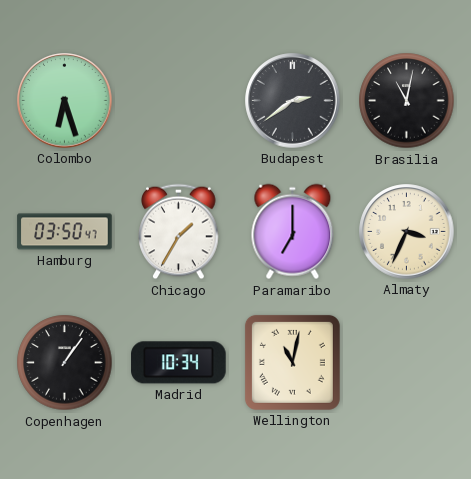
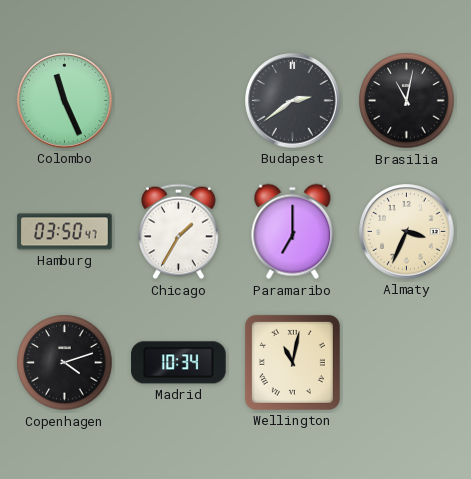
Colombo: 6:27 -> 11:26
Copenhagen: 1:06 -> 4:12
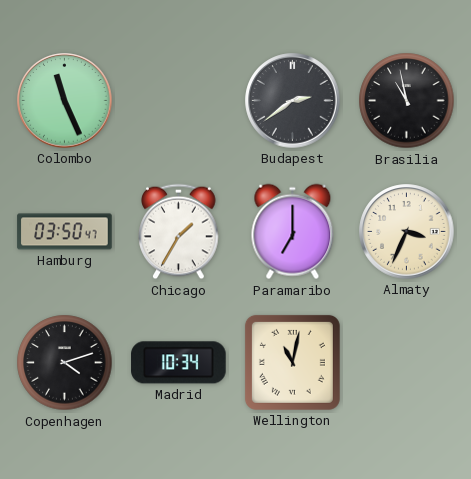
Brasilia: 11:02 -> 10:58
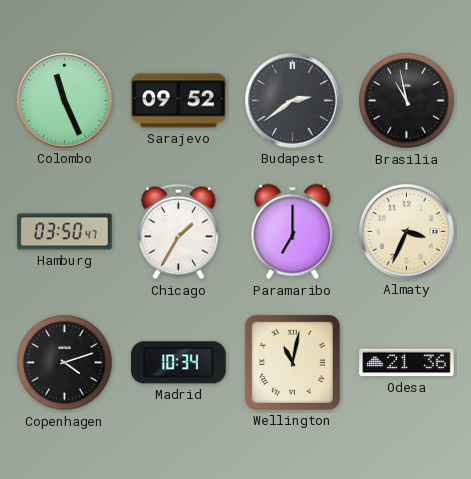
Sarajevo: none -> 09:52
Odesa: none -> 21:36
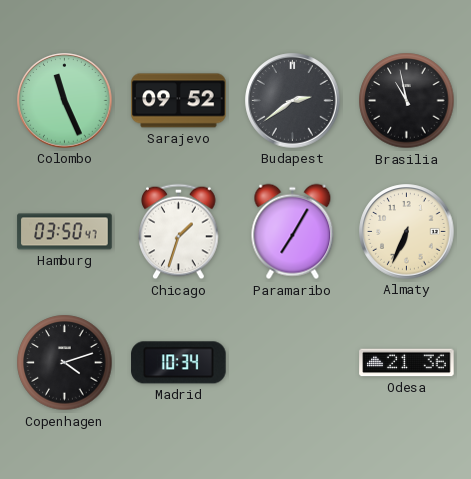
Chicago: 1:35 -> 1:33
Paramaribo: 7:00 -> 7:05
Almaty: 3:34 -> 6:34
Wellington: 11:02 -> none
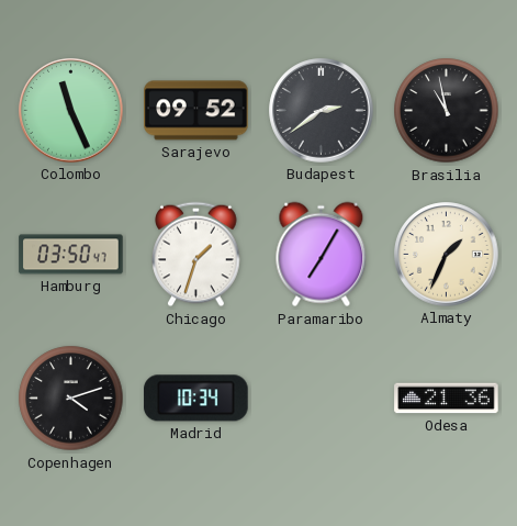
Almaty: 6:34 -> 1:34
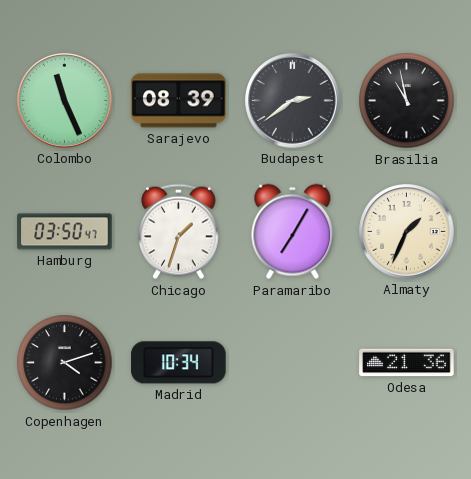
Sarajevo: 09:52 -> 08:39
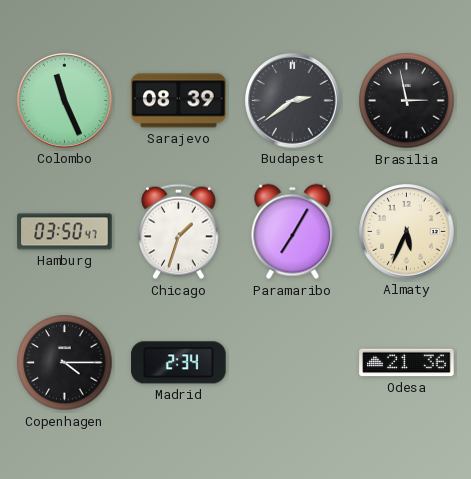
Brasilia: 10:58 -> 2:58
Almaty: 1:34 -> 5:34
Copenhagen: 4:12 -> 4:15
Madrid: 10:34 -> 2:34
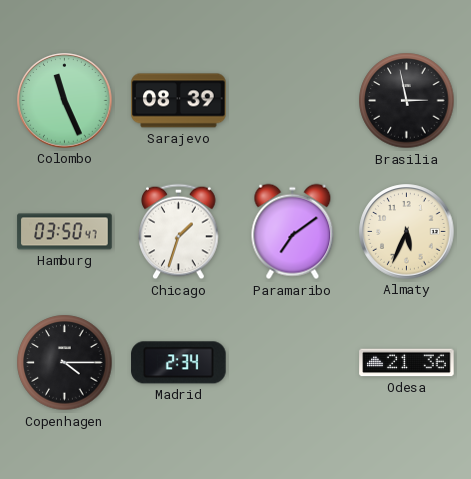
Budapest: 2:39 -> none
Paramaribo: 7:05 -> 7:09
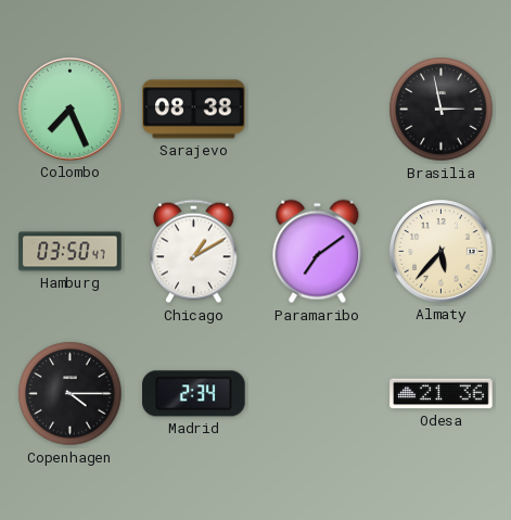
Colombo: 11:26 -> 7:26
Sarajevo: 08:39 -> 08:38
Chicago: 1:33 -> 1:10
Almaty: 5:34 -> 5:37
